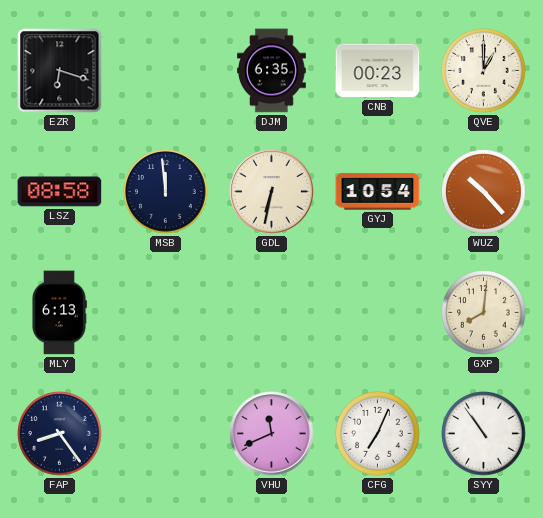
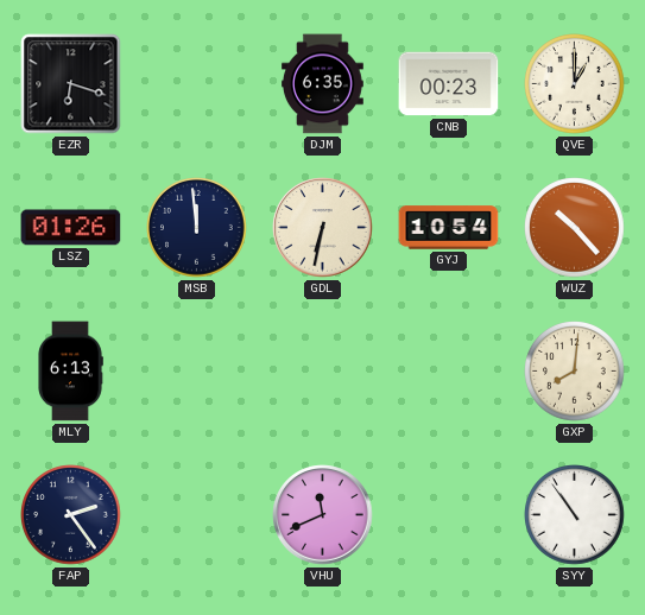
LSZ: 08:58 -> 01:26
FAP: 8:24 -> 2:24
CFG: 7:04 -> none
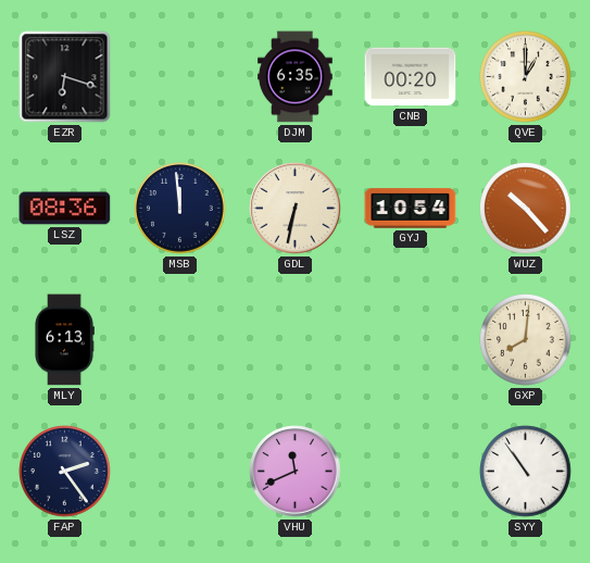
CNB: 00:23 -> 00:20
LSZ: 01:26 -> 08:36
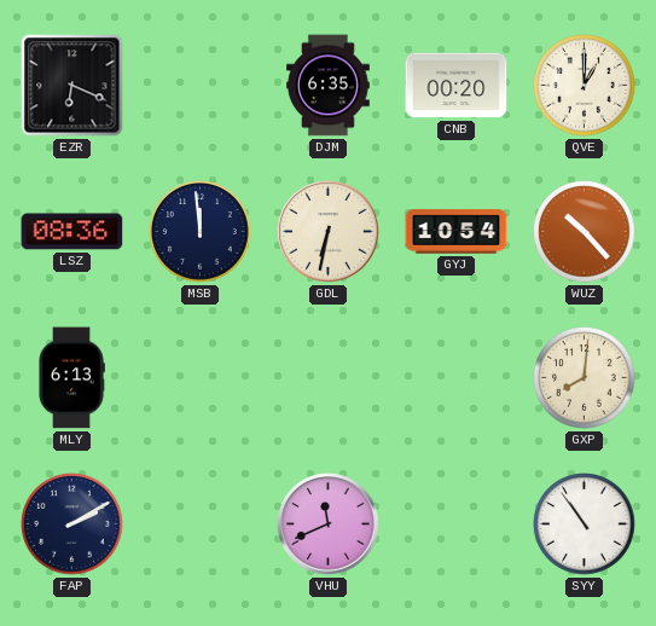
EZR: 6:18 -> 6:19
FAP: 2:24 -> 2:10
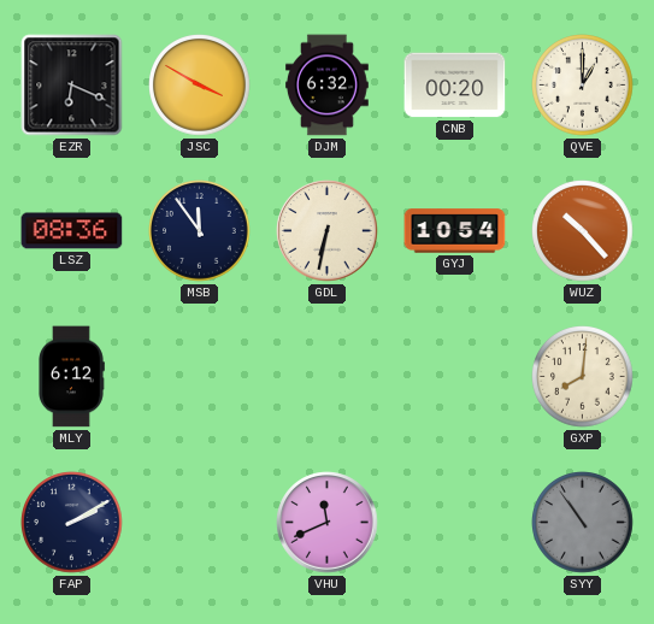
JSC: none -> 3:50
DJM: 6:35 -> 6:32
MSB: 11:59 -> 11:54
MLY: 6:13 -> 6:12
SYY dial: white -> grey
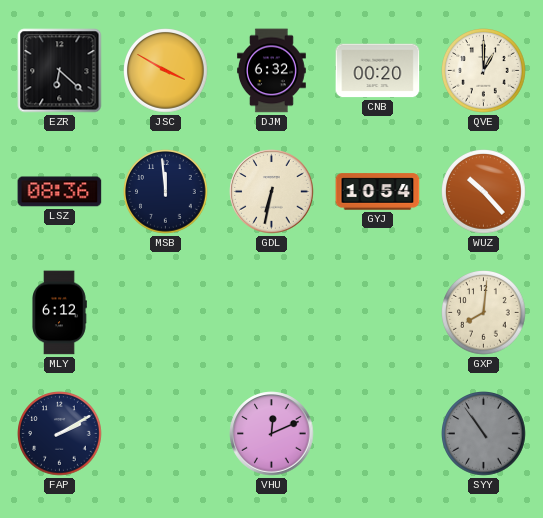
EZR: 6:19 -> 6:22
MSB: 11:54 -> 11:59
VHU: 11:41 -> 12:11
